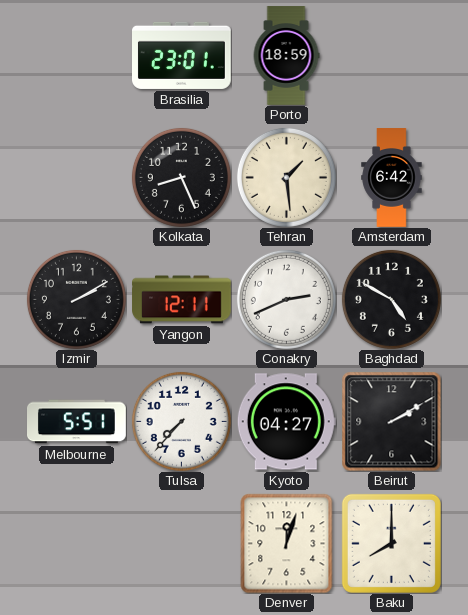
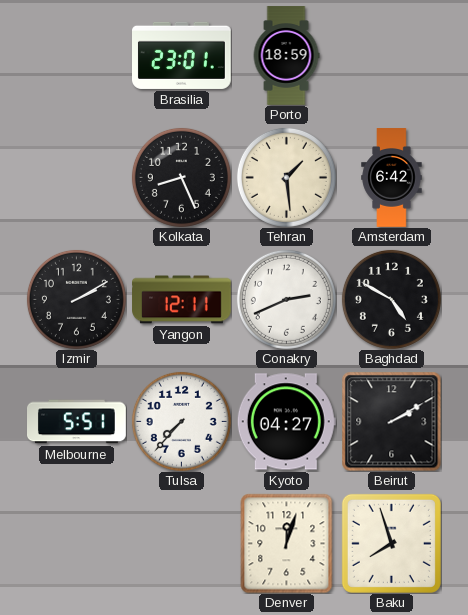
Baku: 8:00 -> 7:57
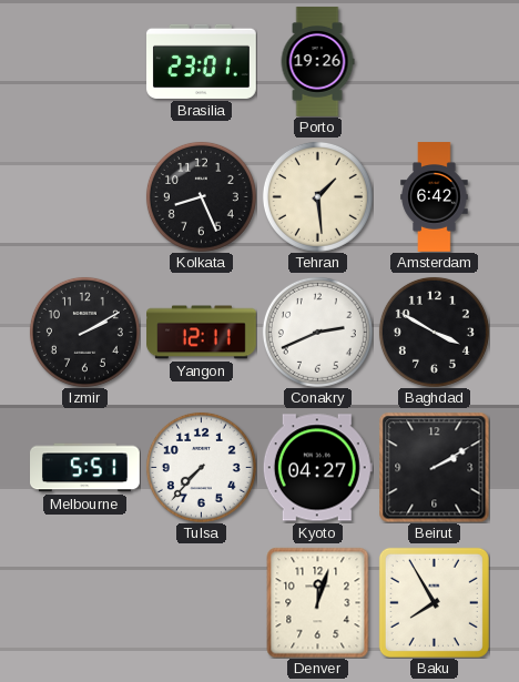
Porto: 18:59 -> 19:26
Baghdad: 4:50 -> 3:50
Baku: 7:57 -> 7:55
